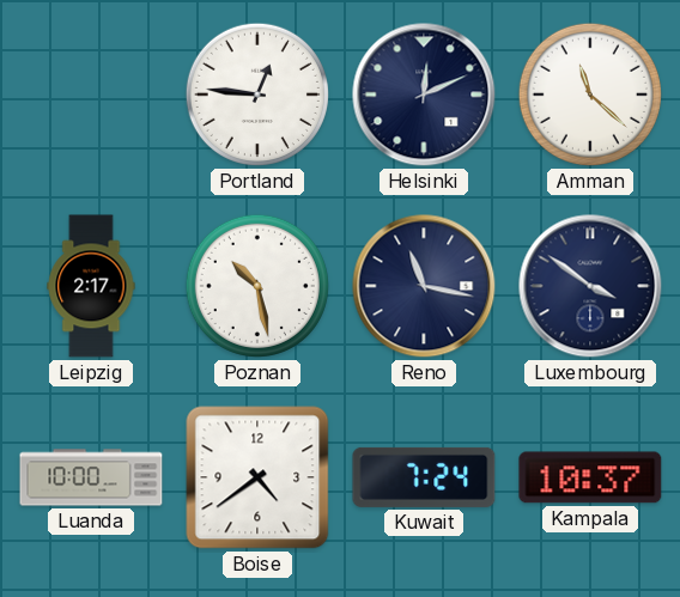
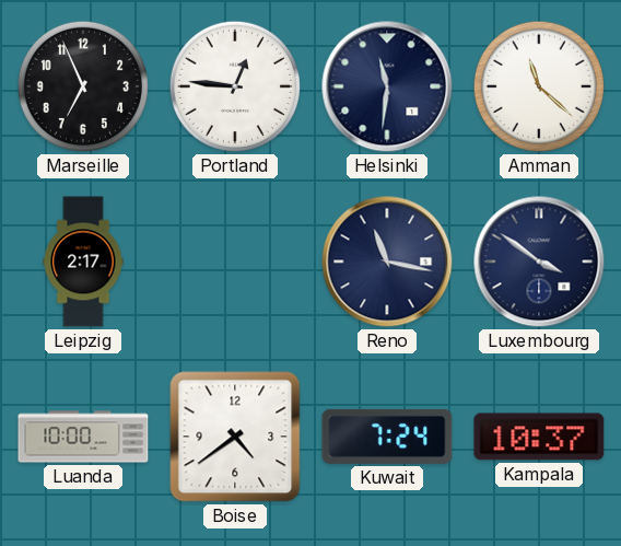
Marseille: none -> 6:56
Helsinki: 12:11 -> 11:31
Poznan: 10:28 -> none
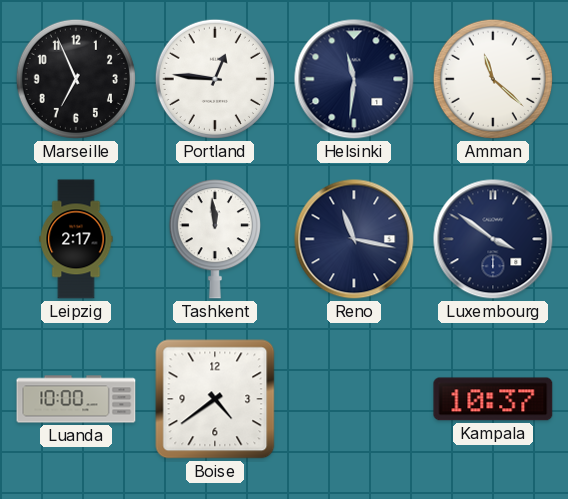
Tashkent: none -> 11:59
Kuwait: 7:24 -> none
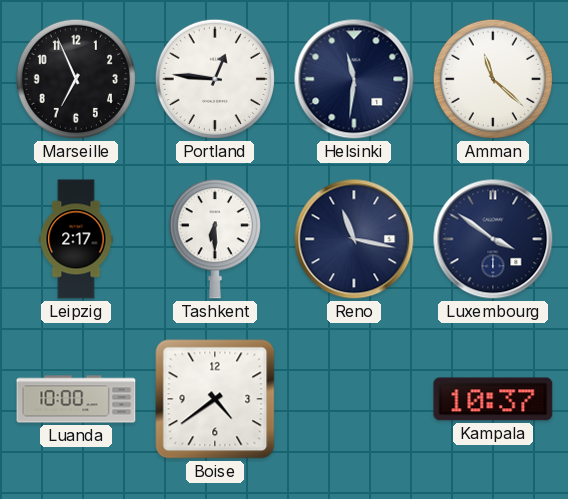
Tashkent: 11:59 -> 6:30
